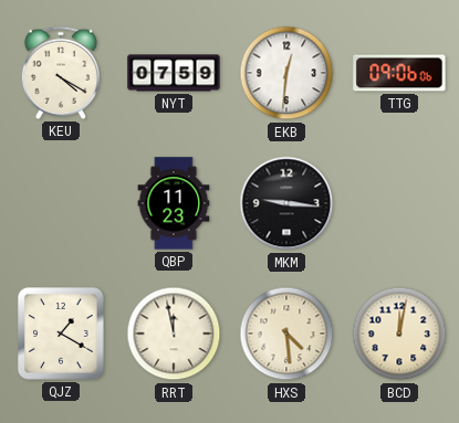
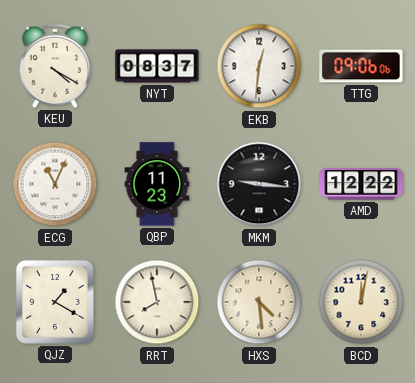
NYT: 07:59 -> 08:37
ECG: none -> 11:04
AMD: none -> 12:22
RRT: 11:58 -> 7:58
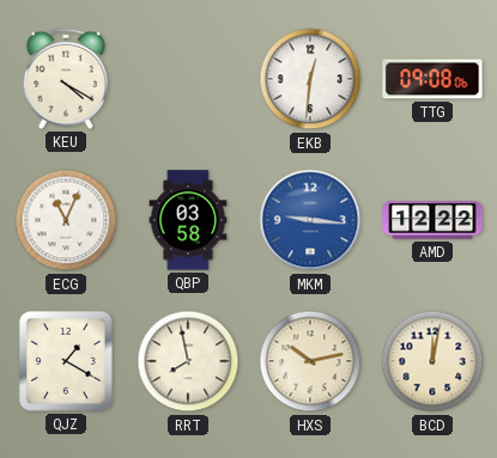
NYT: 08:37 -> none
TTG: 09:06 -> 09:08
QBP: 11:23 -> 03:58
MKM dial: black -> blue
HXS: 4:29 -> 10:13
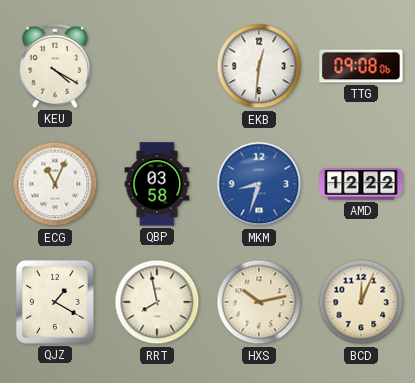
MKM: 9:16 -> 8:33
BCD: 12:02 -> 12:04
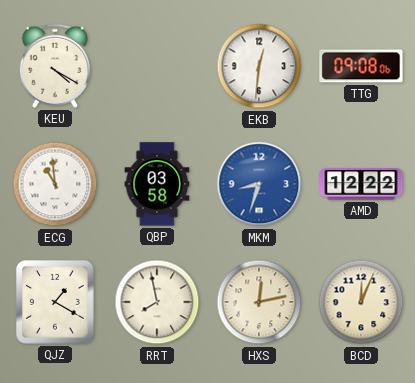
ECG: 11:04 -> 10:59
HXS: 10:13 -> 12:13
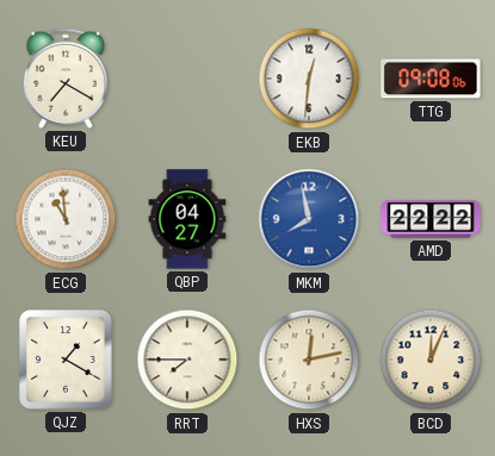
KEU: 4:20 -> 7:20
QBP: 03:58 -> 04:27
MKM: 8:33 -> 7:58
AMD: 12:22 -> 22:22
RRT: 7:58 -> 7:45
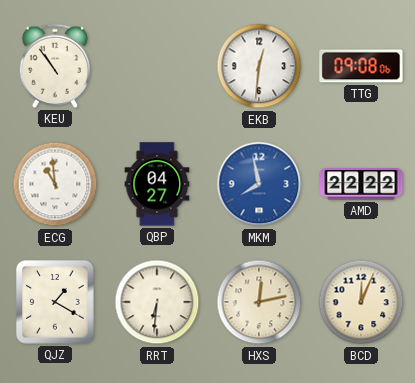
KEU: 7:20 -> 10:54
RRT: 7:45 -> 6:31
